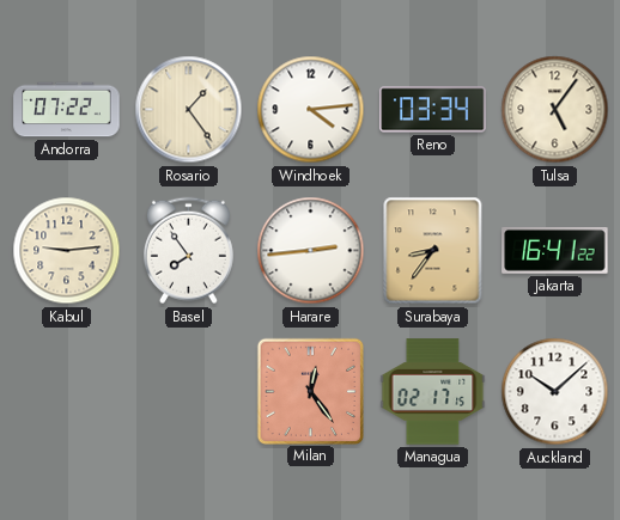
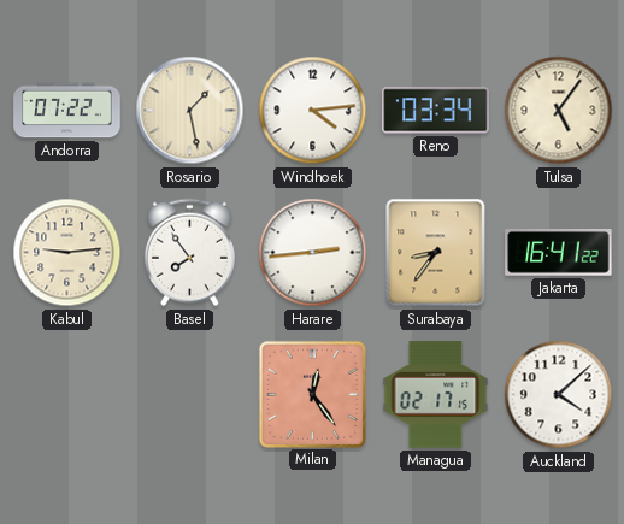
Rosario: 1:24 -> 1:28
Auckland: 10:08 -> 4:08
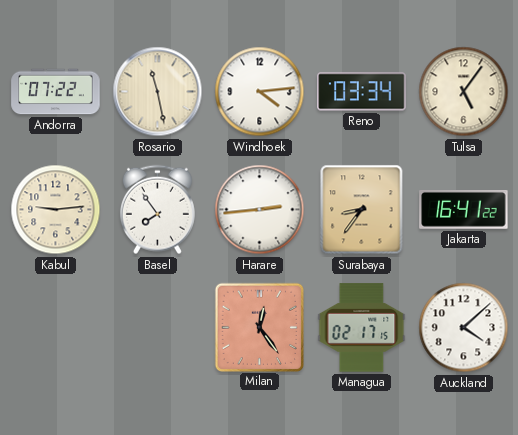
Rosario: 1:28 -> 11:28
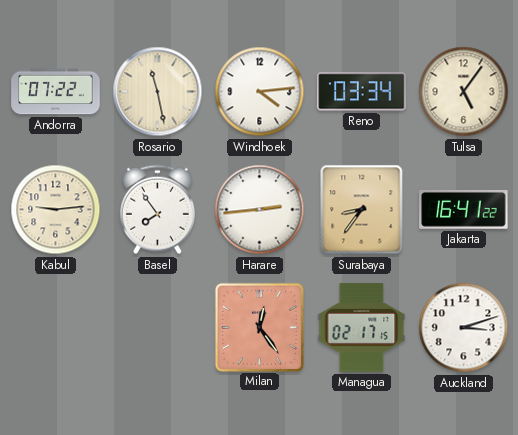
Auckland: 4:08 -> 3:12
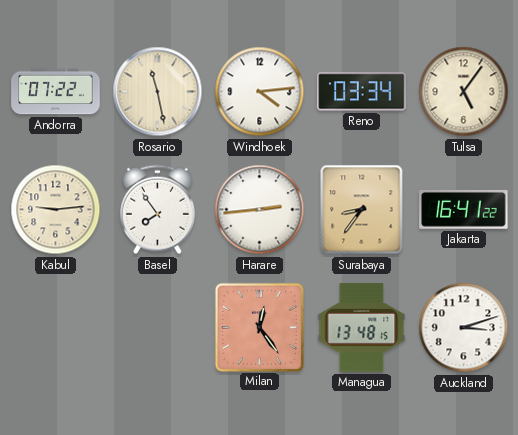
Managua: 02:17 -> 13:48
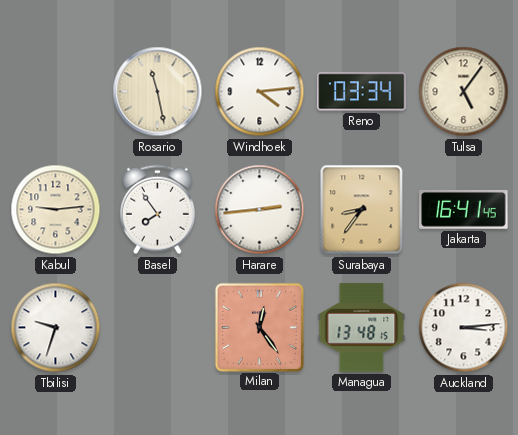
Andorra: 07:22 -> none
Jakarta: 16:41:22 -> 16:41:45
Tbilisi: none -> 9:33
Auckland: 3:12 -> 3:14
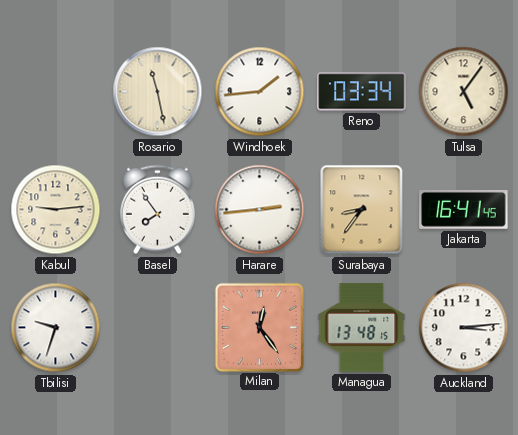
Windhoek: 4:14 -> 1:44
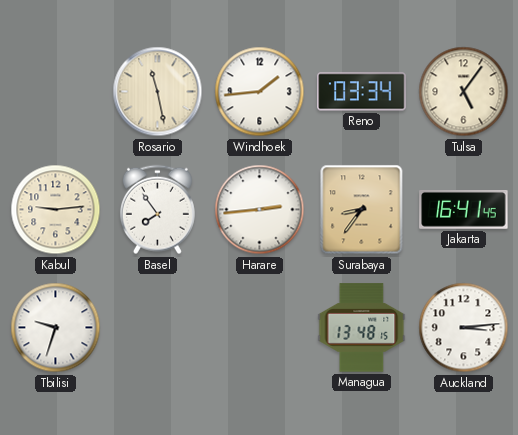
Milan: 12:24 -> none
